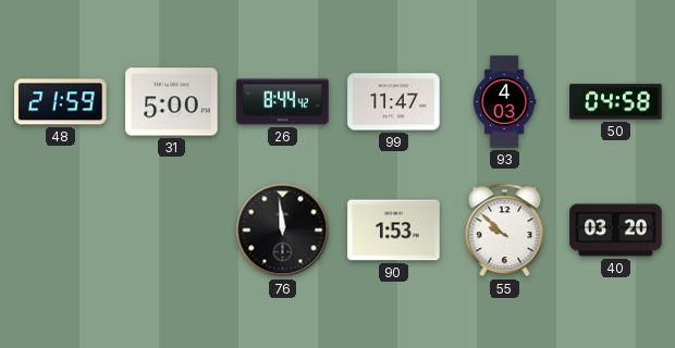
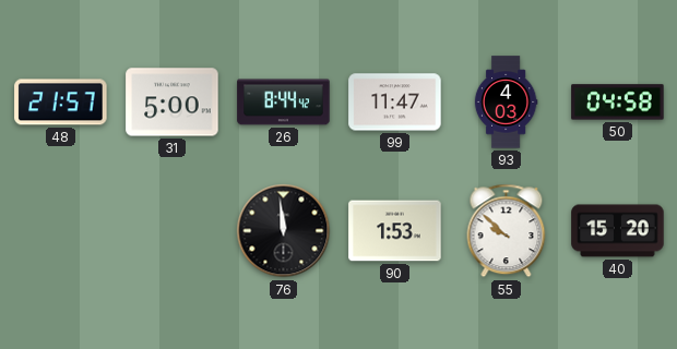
48: 21:59 -> 21:57
40: 03:20 -> 15:20
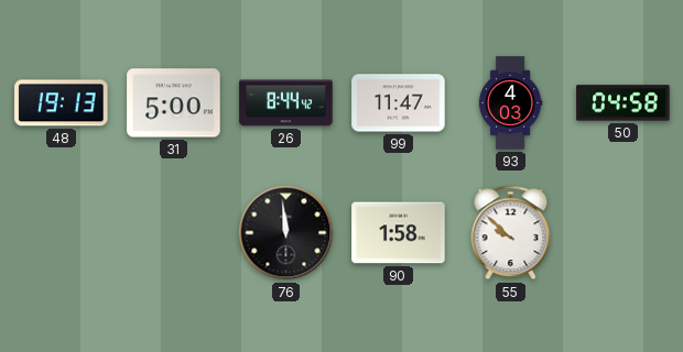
48: 21:57 -> 19:13
90: 1:53 -> 1:58
40: 15:20 -> none
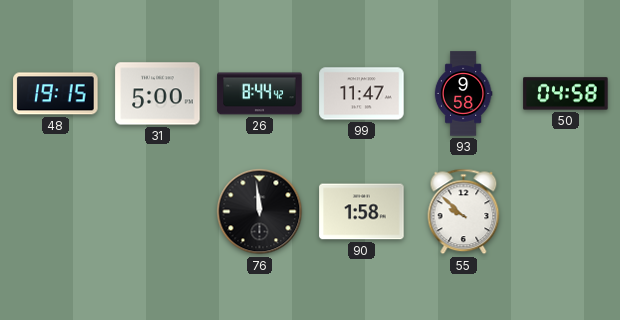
48: 19:13 -> 19:15
93: 4:03 -> 9:58
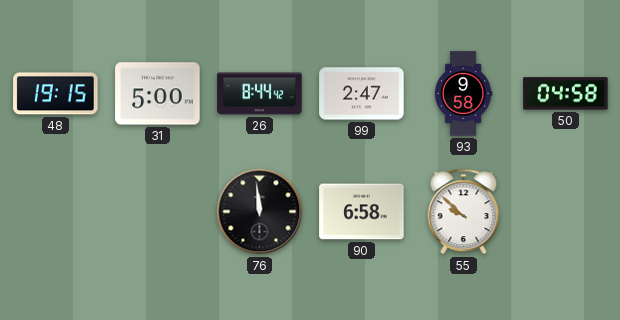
99: 11:47 -> 2:47
90: 1:58 -> 6:58
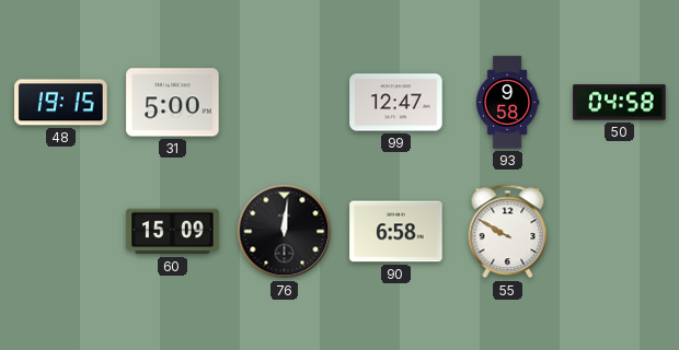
26: 8:44 -> none
99: 2:47 -> 12:47
60: none -> 15:09
76: 11:59 -> 12:01
55: 9:52 -> 9:50
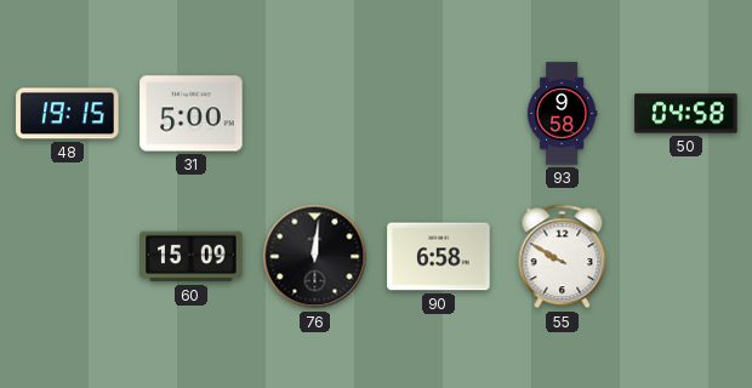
99: 12:47 -> none
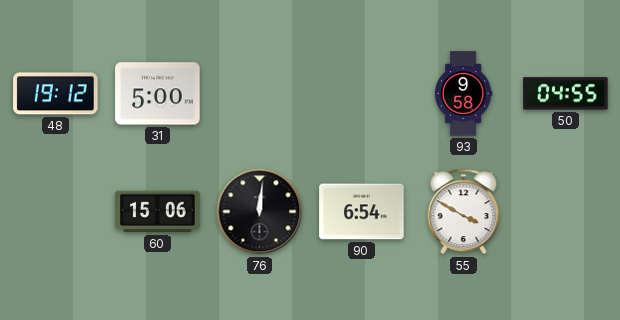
48: 19:15 -> 19:12
50: 04:58 -> 04:55
60: 15:09 -> 15:06
90: 6:58 -> 6:54
55: 9:50 -> 3:50
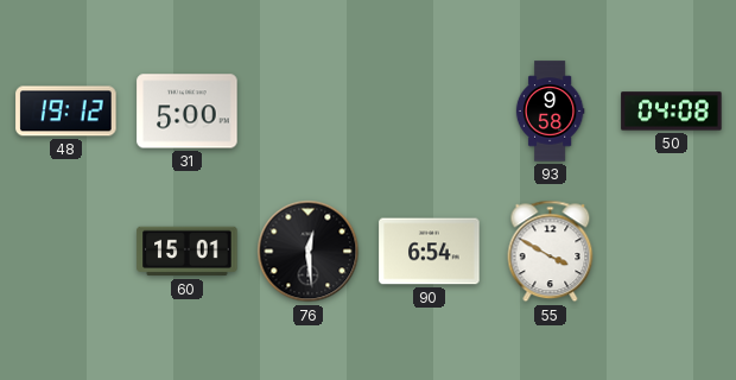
50: 04:55 -> 04:08
60: 15:06 -> 15:01
76: 12:01 -> 12:29
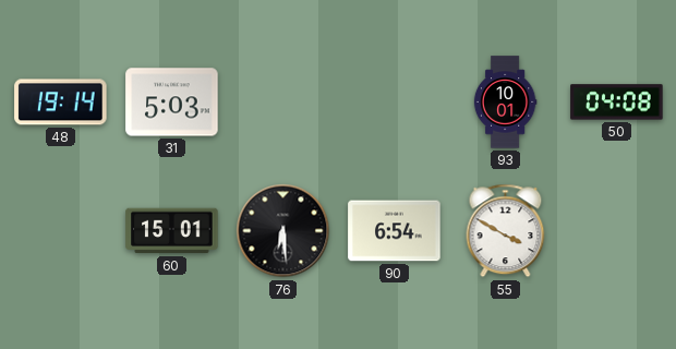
48: 19:12 -> 19:14
31: 5:00 -> 5:03
93: 9:58 -> 10:01
76: 12:29 -> 6:29
